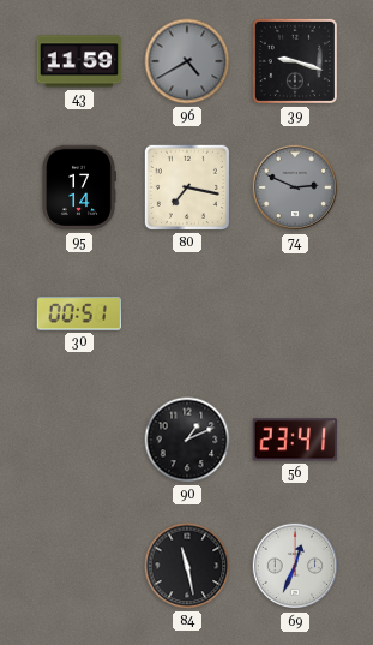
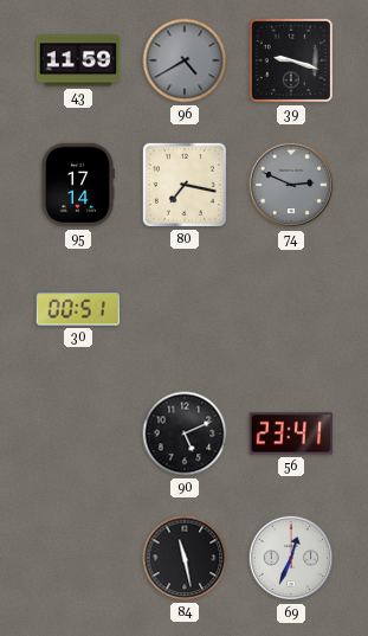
90: 1:11 -> 5:11
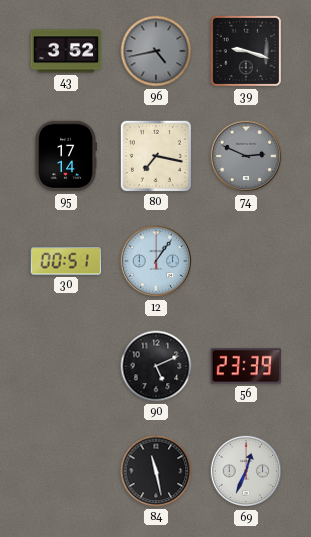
43: 11:59 -> 3:52
96: 4:40 -> 4:43
12: none -> 1:06
56: 23:41 -> 23:39
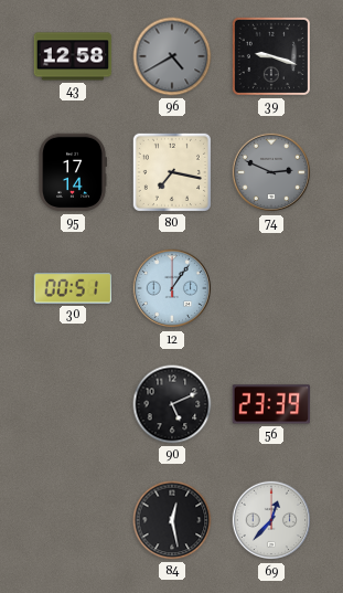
43: 3:52 -> 12:58
96: 4:43 -> 4:40
84: 11:28 -> 12:28
69: 12:34 -> 12:37
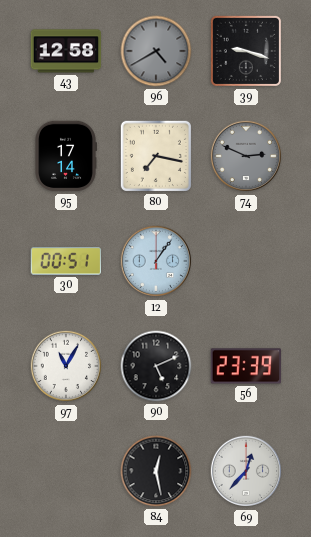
97: none -> 11:05
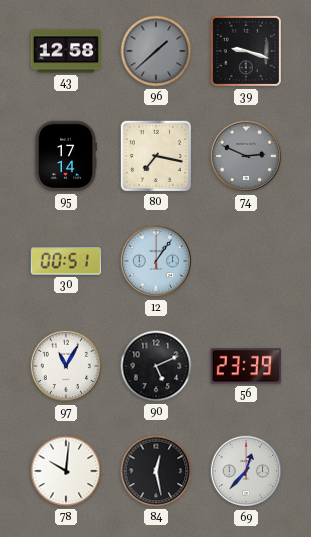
96: 4:40 -> 1:38
78: none -> 10:01
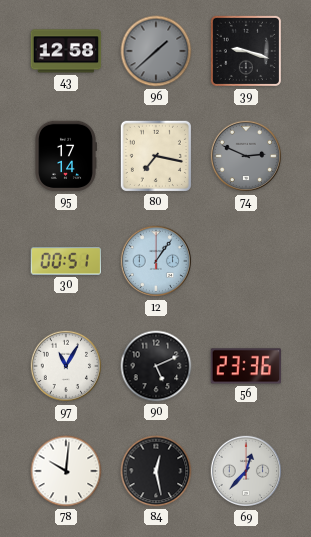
56: 23:39 -> 23:36
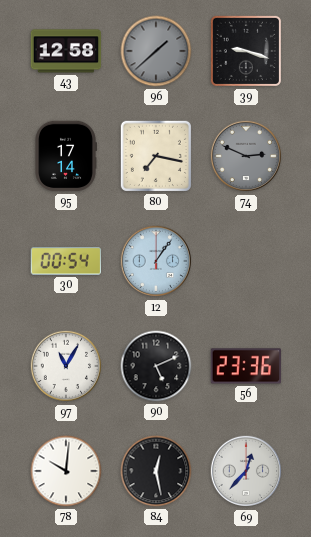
30: 00:51 -> 00:54
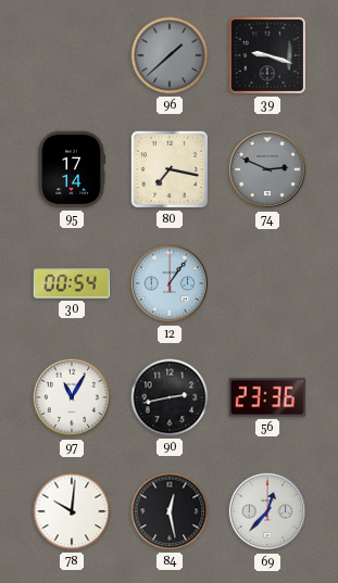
43: 12:58 -> none
90: 5:11 -> 2:43
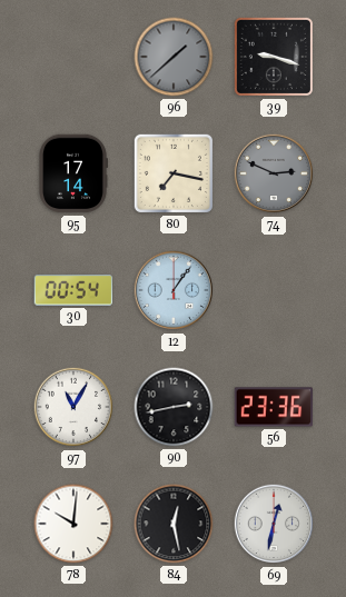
69: 12:37 -> 12:32
